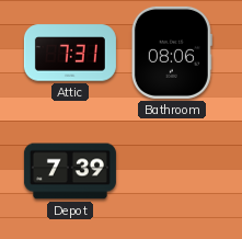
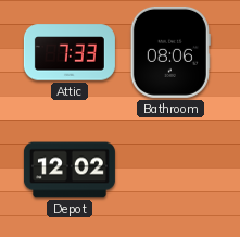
Attic: 7:31 -> 7:33
Depot: 7:39 -> 12:02
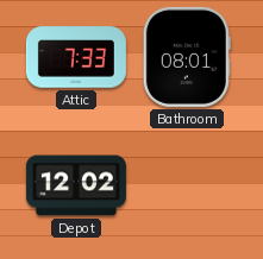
Bathroom: 08:06 -> 08:01
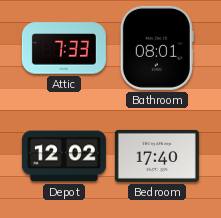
Bedroom: none -> 17:40
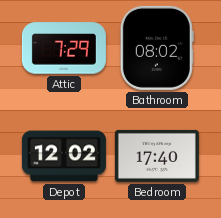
Attic: 7:33 -> 7:29
Bathroom: 08:01 -> 08:02
